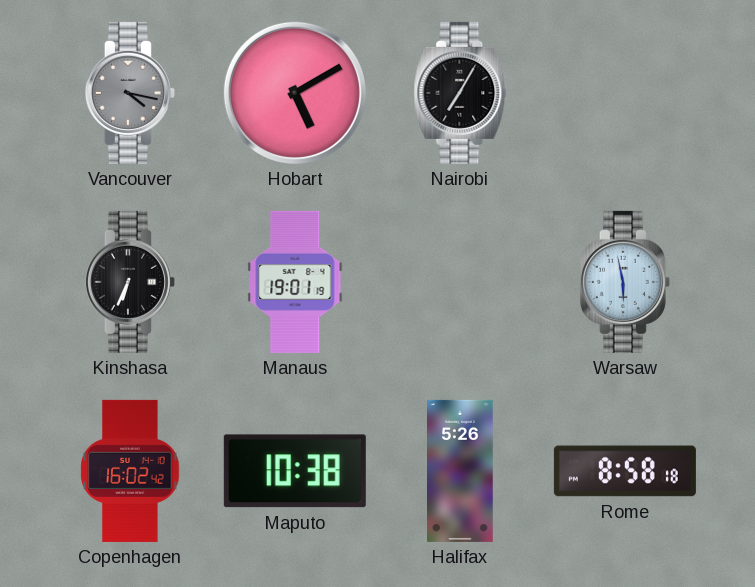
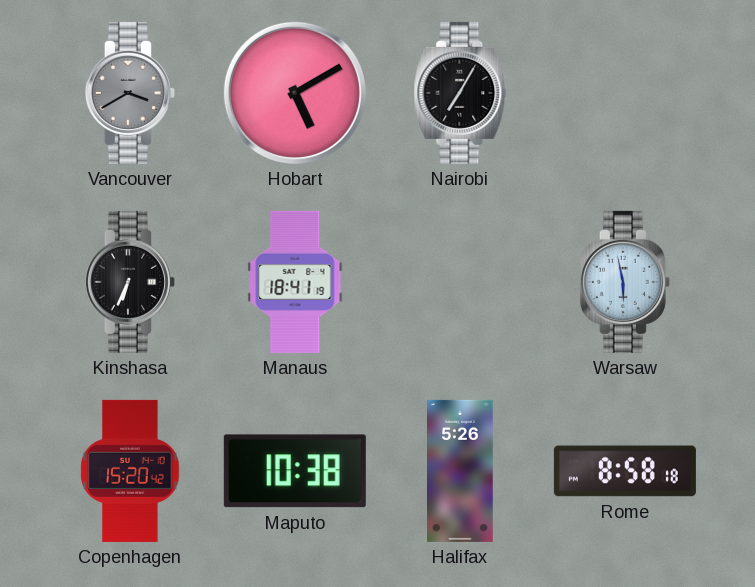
Vancouver: 4:17 -> 3:40
Manaus: 19:01 -> 18:41
Copenhagen: 16:02 -> 15:20
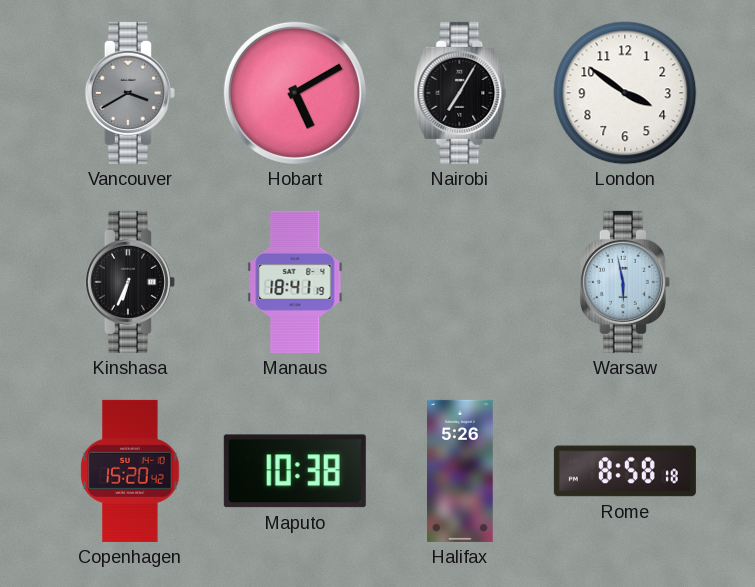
London: none -> 3:51
